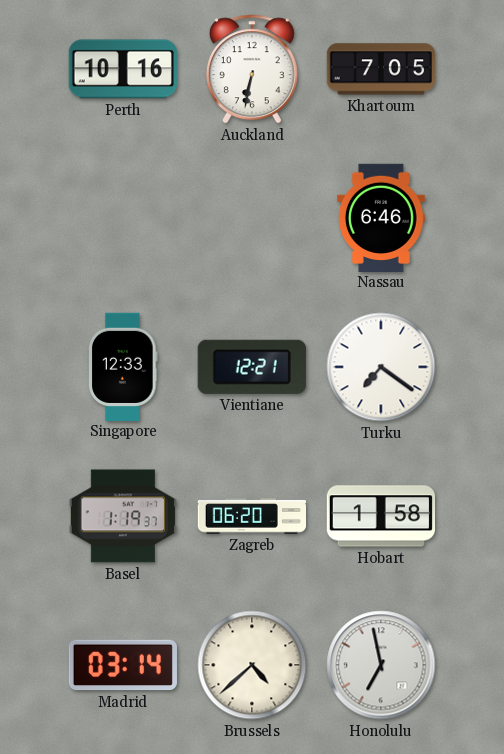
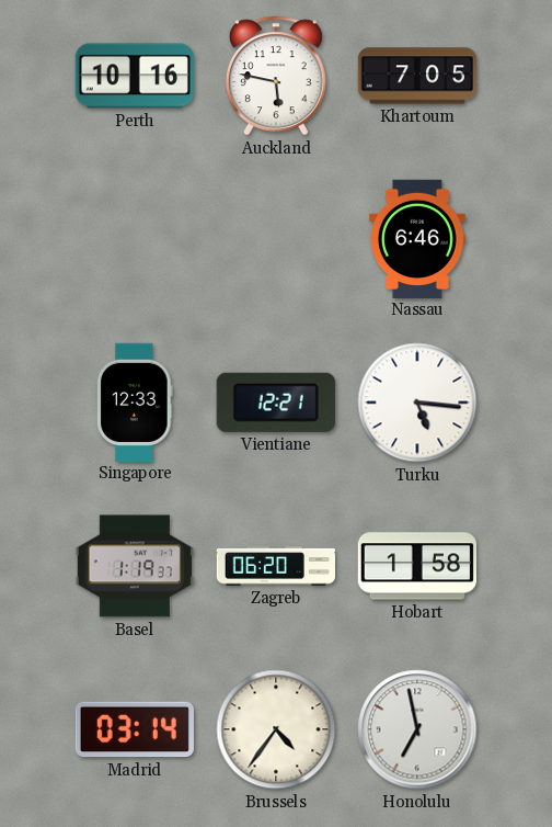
Auckland: 6:32 -> 5:47
Turku: 7:21 -> 5:16
Brussels: 4:38 -> 4:36
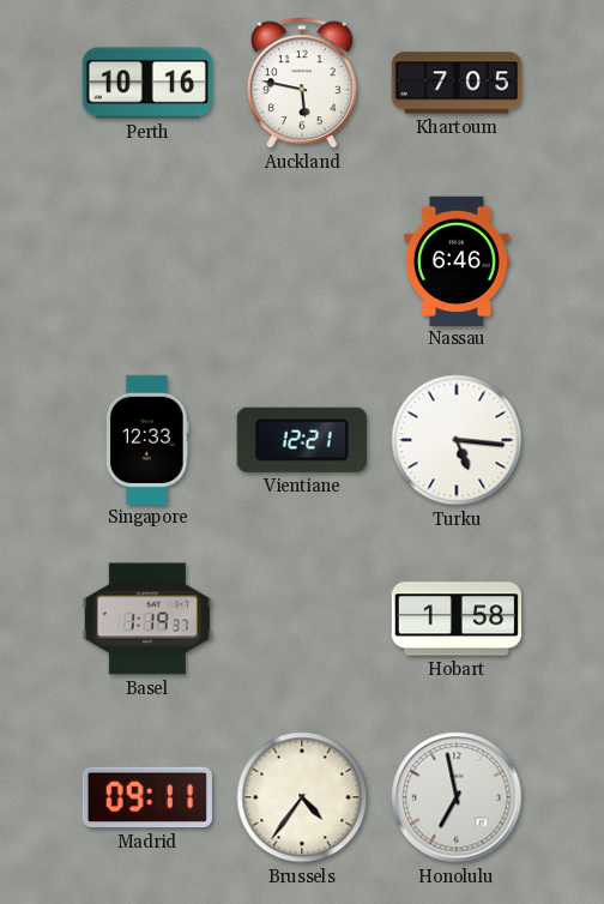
Zagreb: 06:20 -> none
Madrid: 03:14 -> 09:11
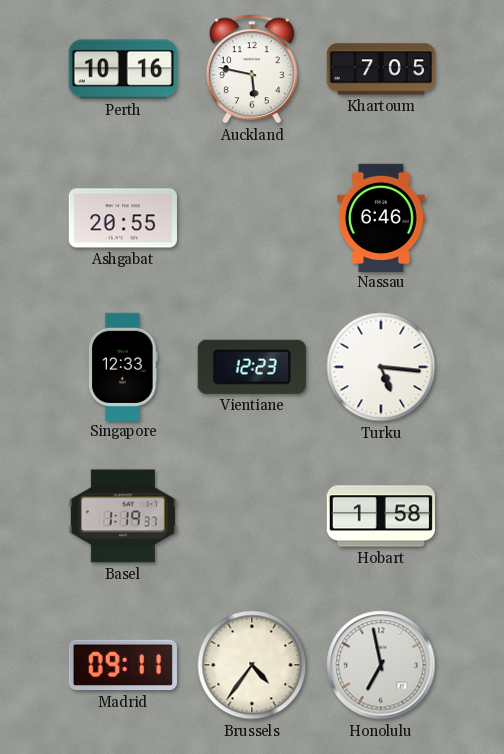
Ashgabat: none -> 20:55
Vientiane: 12:21 -> 12:23
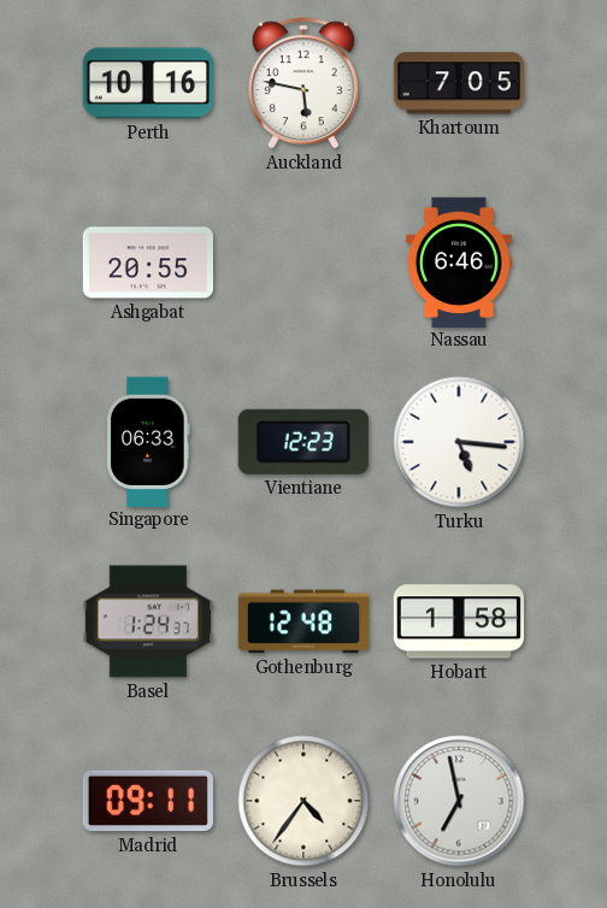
Singapore: 12:33 -> 06:33
Basel: 1:19 -> 1:24
Gothenburg: none -> 12:48
